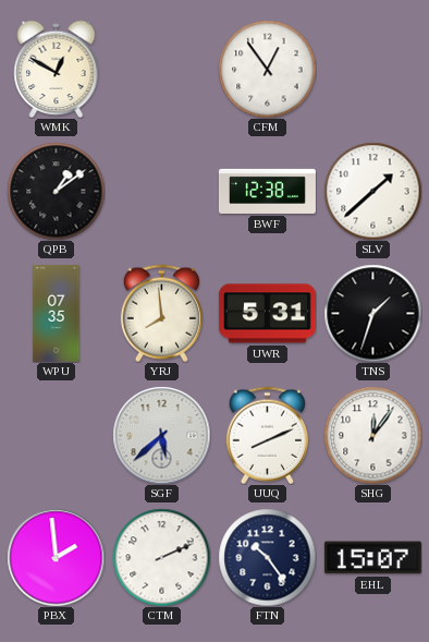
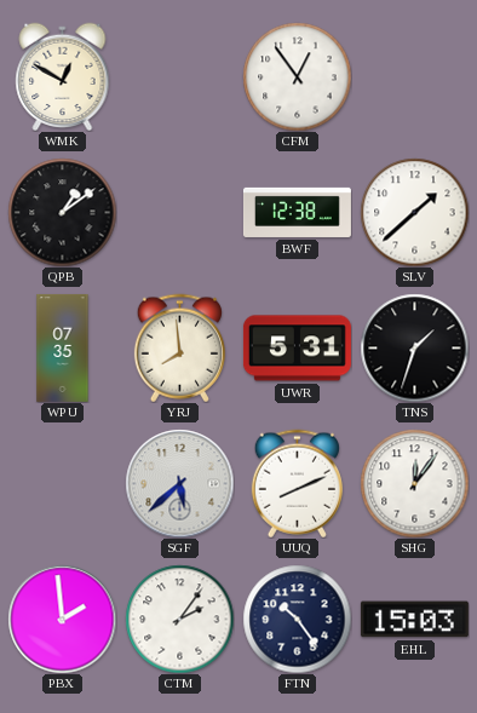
CTM: 2:11 -> 2:06
EHL: 15:07 -> 15:03
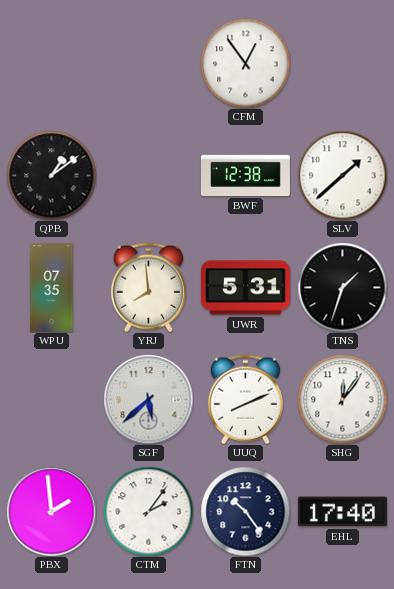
WMK: 12:50 -> none
EHL: 15:03 -> 17:40
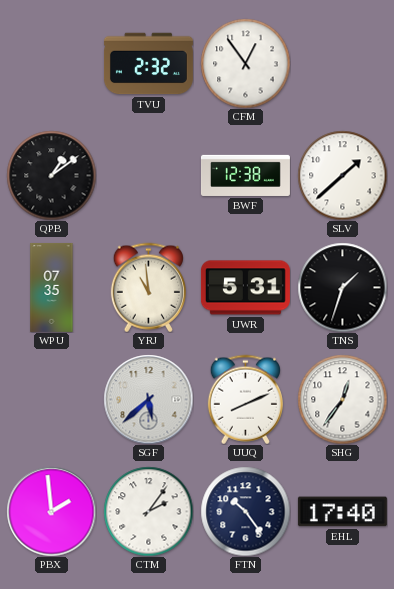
TVU: none -> 2:32
YRJ: 7:59 -> 10:59
SHG: 12:06 -> 12:36
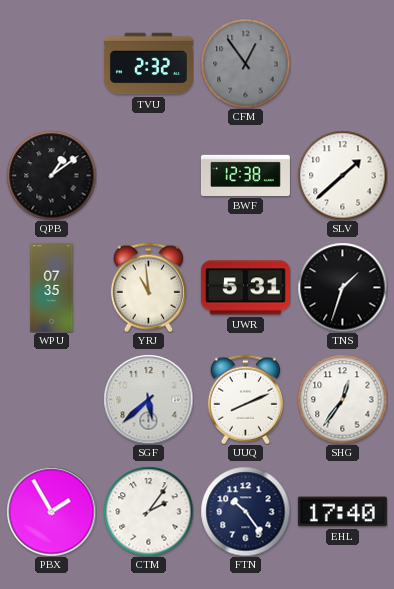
CFM dial: white -> grey
PBX: 1:59 -> 1:55
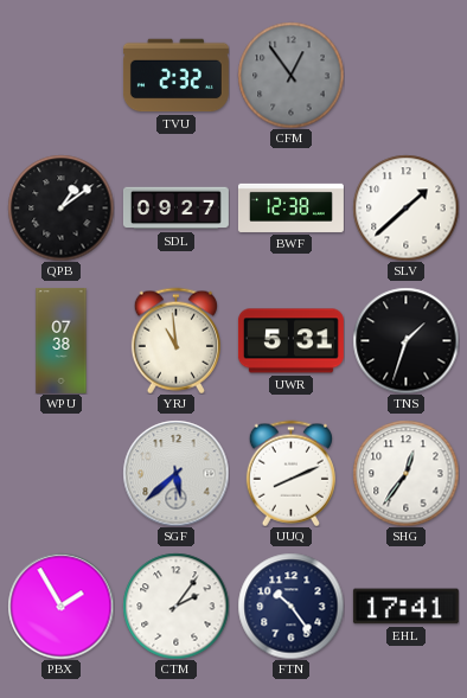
SDL: none -> 09:27
WPU: 07:35 -> 07:38
EHL: 17:40 -> 17:41
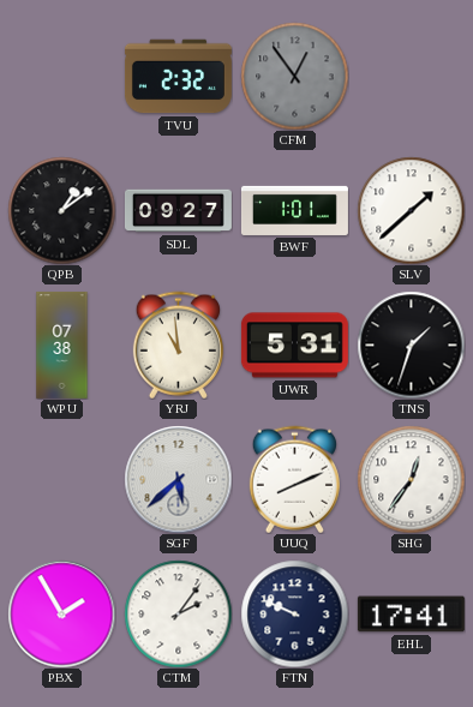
BWF: 12:38 -> 1:01
FTN: 10:24 -> 9:49
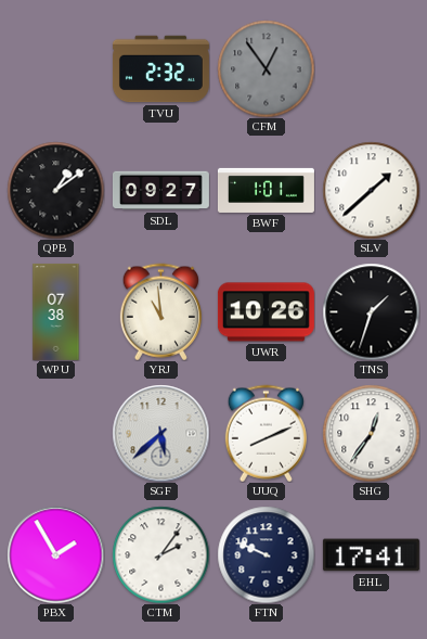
UWR: 5:31 -> 10:26
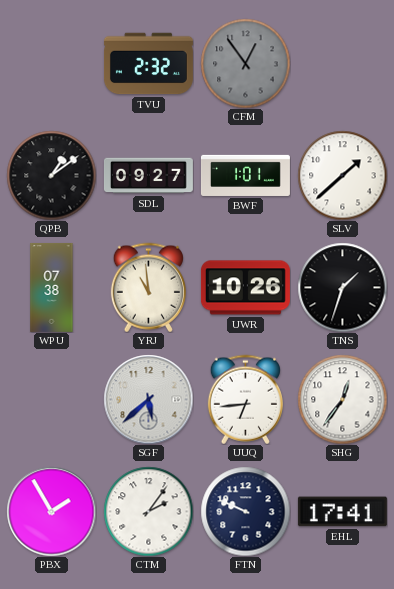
UUQ: 8:11 -> 6:44
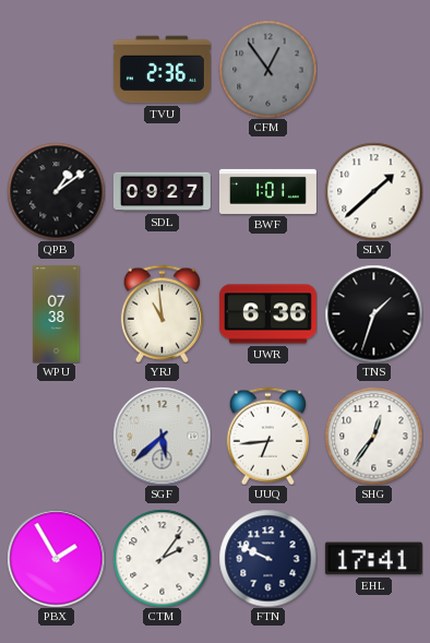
TVU: 2:32 -> 2:36
UWR: 10:26 -> 6:36
